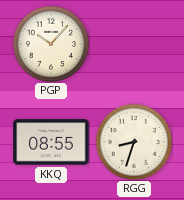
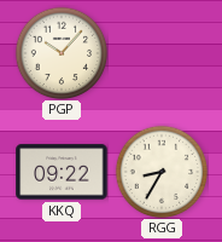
KKQ: 08:55 -> 09:22
RGG: 8:33 -> 8:35
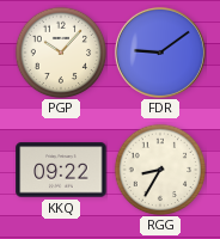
FDR: none -> 9:09
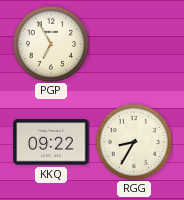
PGP: 10:07 -> 6:55
FDR: 9:09 -> none
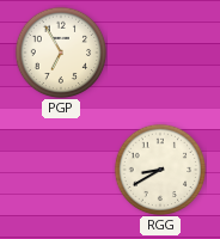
KKQ: 09:22 -> none
RGG: 8:35 -> 8:40
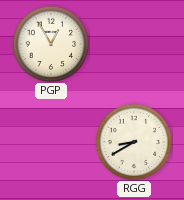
PGP: 6:55 -> 12:55
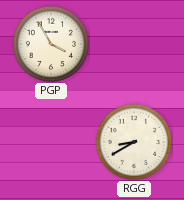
PGP: 12:55 -> 3:55
